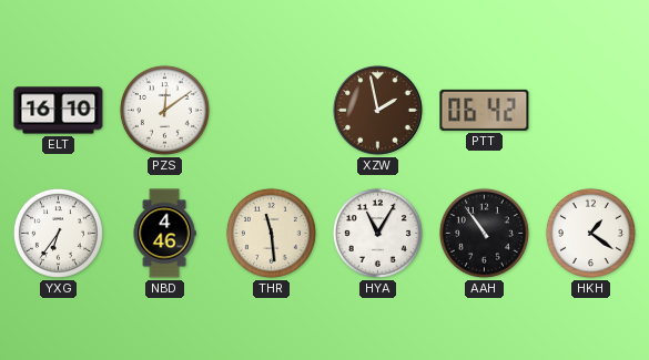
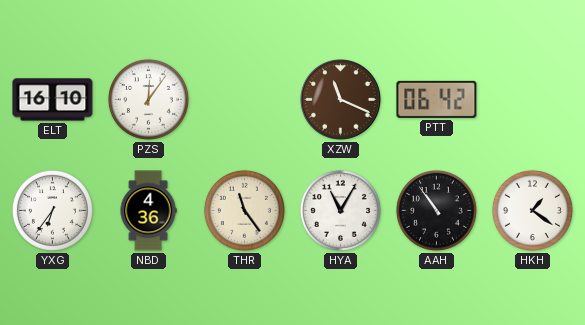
PZS: 12:09 -> 12:06
XZW: 1:58 -> 11:19
NBD: 4:46 -> 4:36
THR: 11:29 -> 11:24
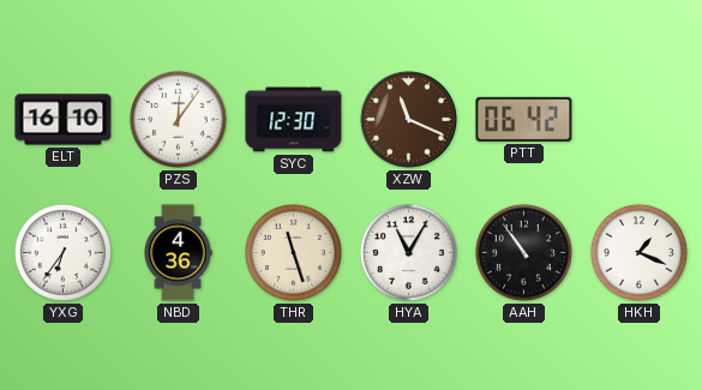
SYC: none -> 12:30
THR: 11:24 -> 11:27
HKH: 1:21 -> 1:19
